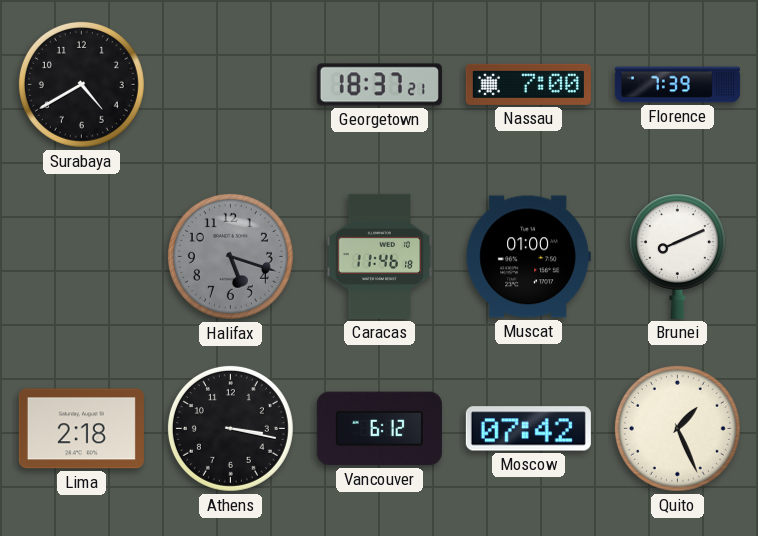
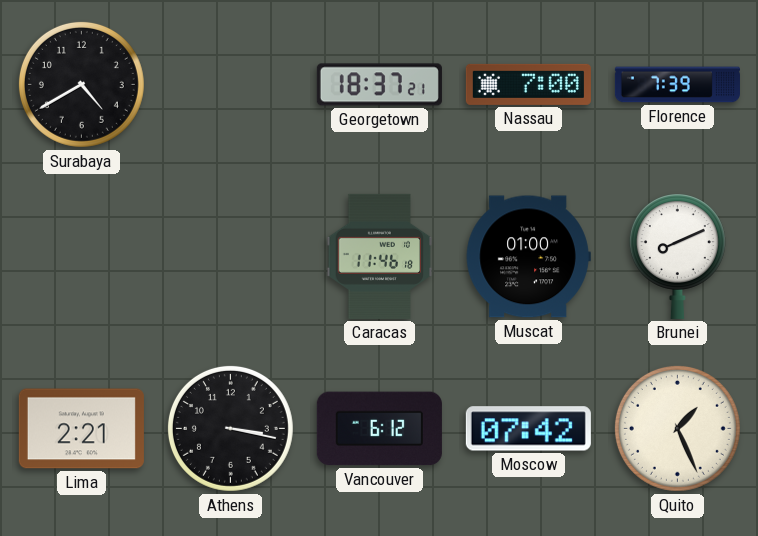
Halifax: 5:18 -> none
Lima: 2:18 -> 2:21
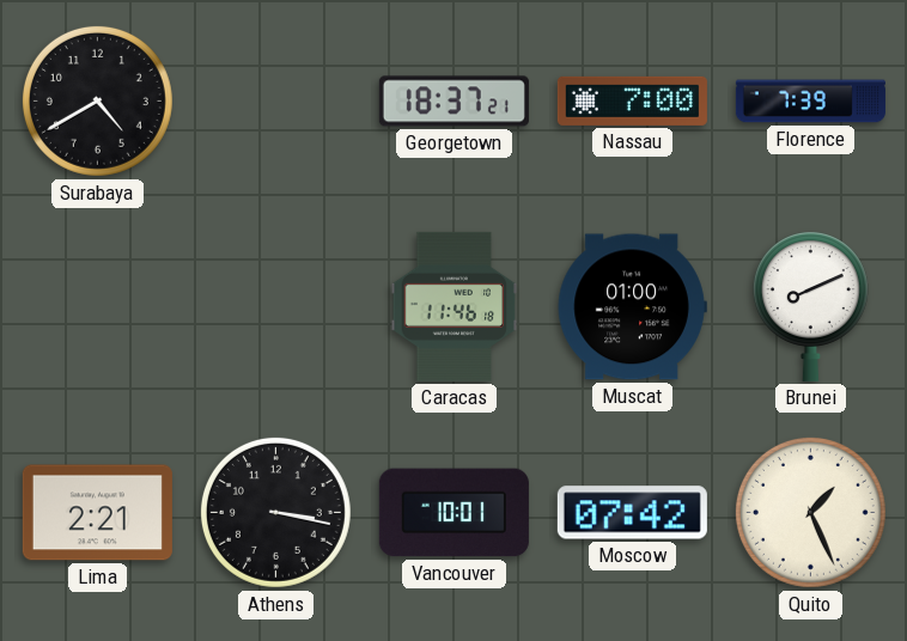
Vancouver: 6:12 -> 10:01
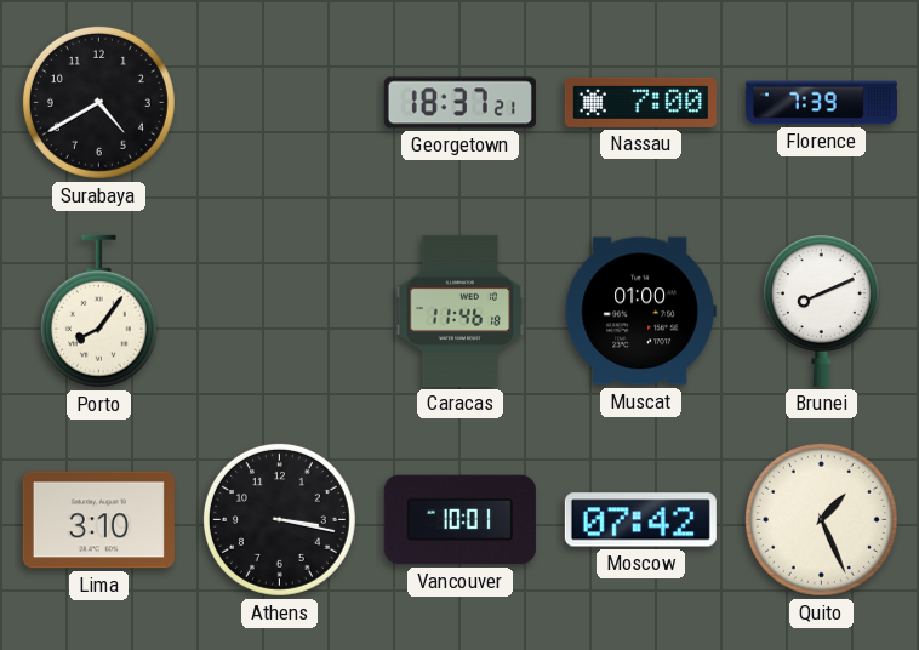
Porto: none -> 8:06
Lima: 2:21 -> 3:10
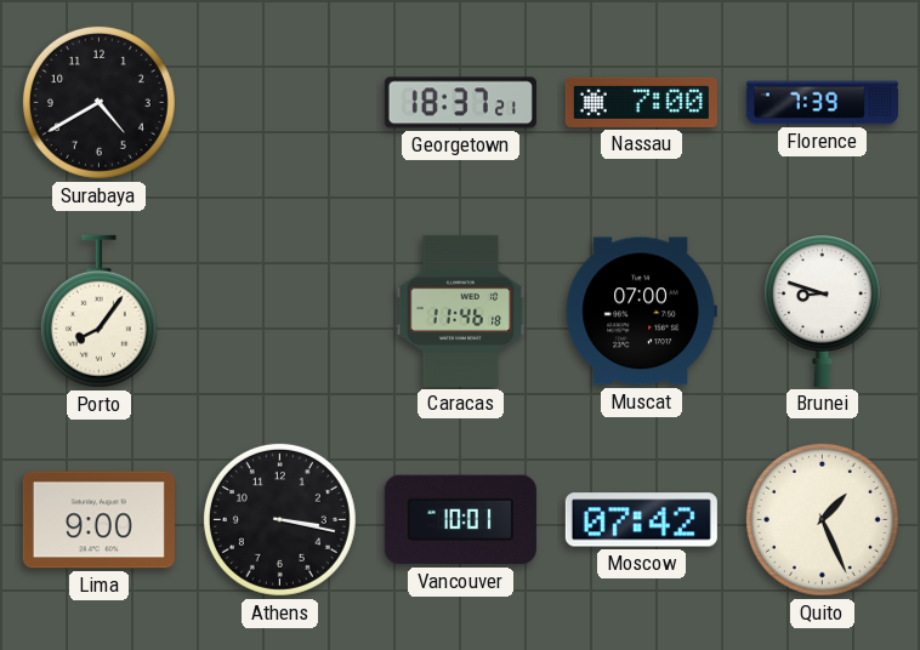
Muscat: 01:00 -> 07:00
Brunei: 8:11 -> 8:48
Lima: 3:10 -> 9:00
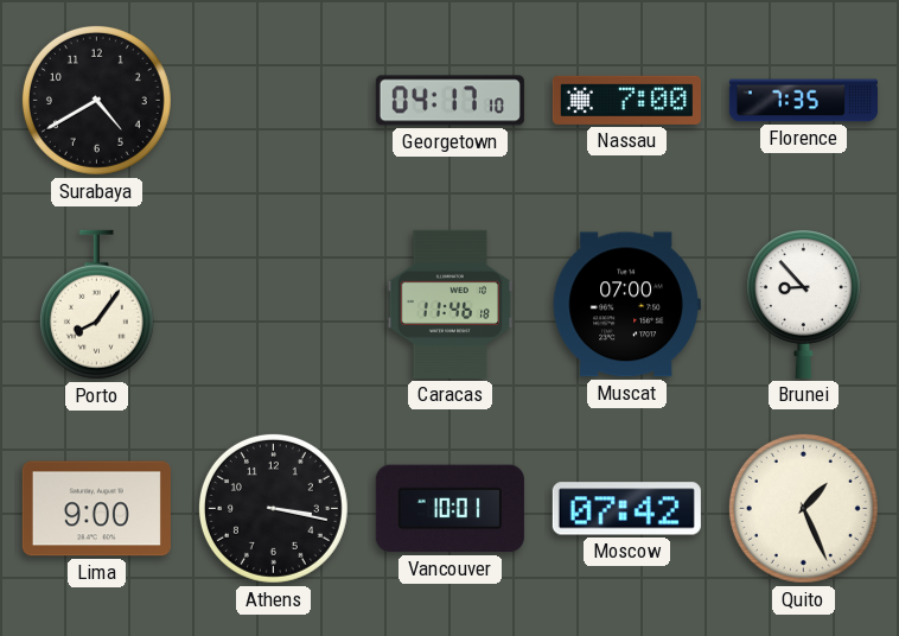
Georgetown: 18:37 -> 04:17
Florence: 7:39 -> 7:35
Brunei: 8:48 -> 8:53
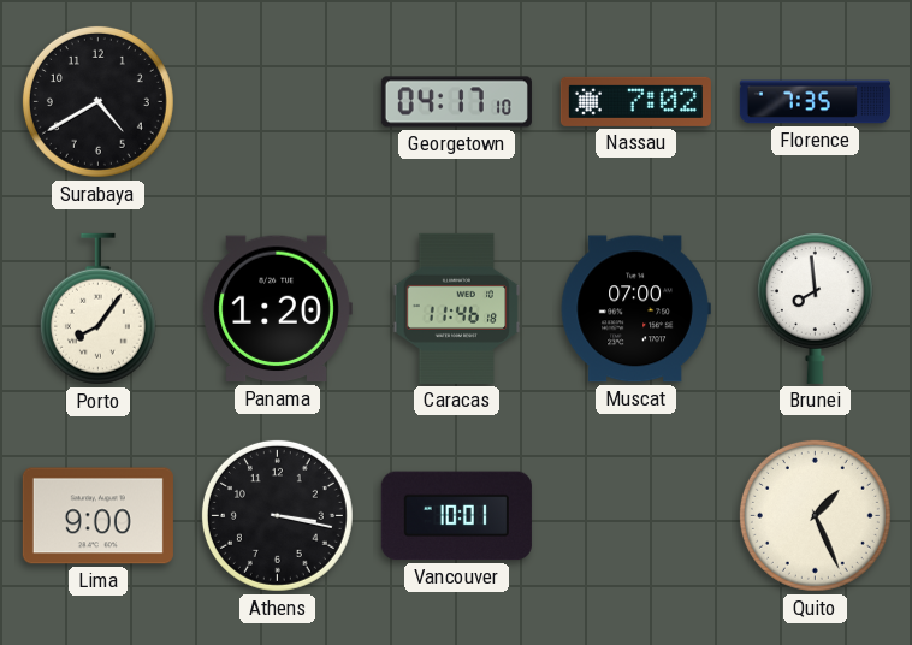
Nassau: 7:00 -> 7:02
Panama: none -> 1:20
Brunei: 8:53 -> 7:59
Moscow: 07:42 -> none
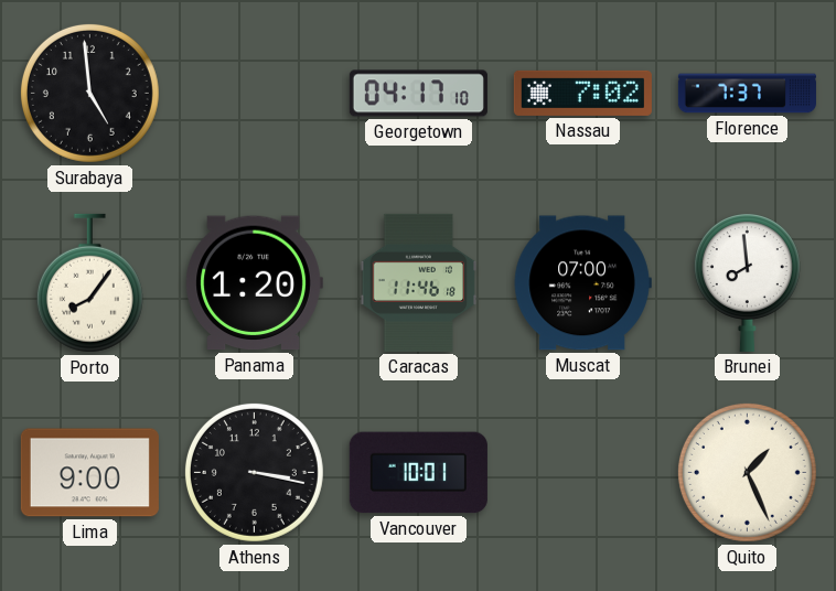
Surabaya: 4:40 -> 4:59
Florence: 7:35 -> 7:37
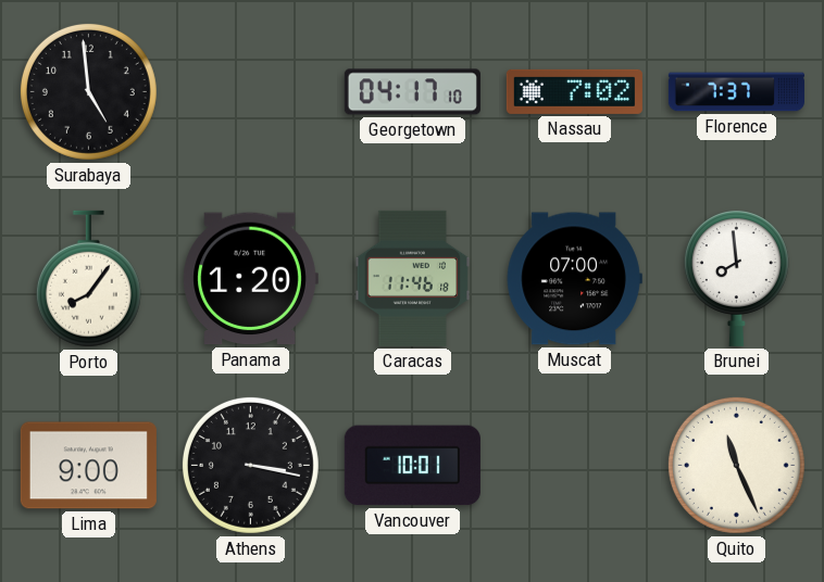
Quito: 1:26 -> 11:26
